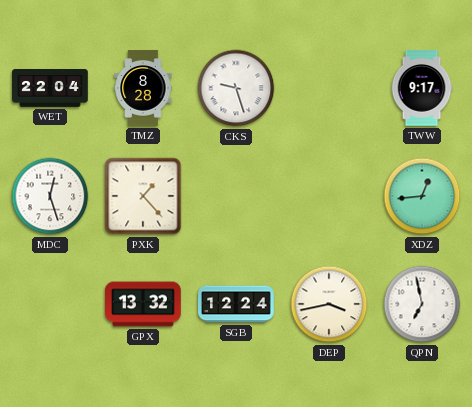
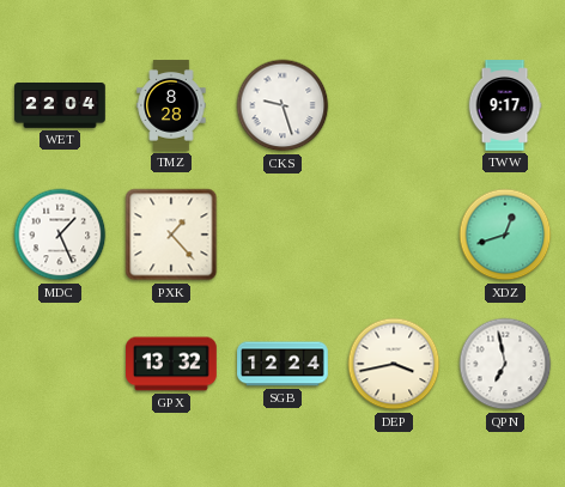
MDC: 12:27 -> 1:26
XDZ: 12:44 -> 12:42
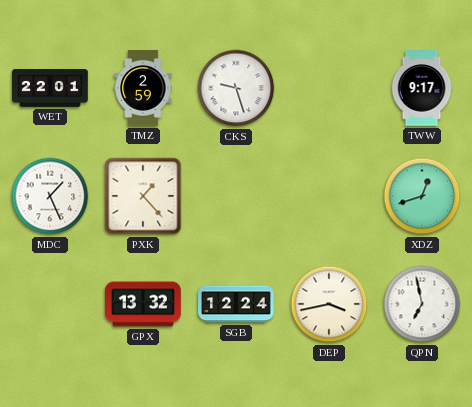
WET: 22:04 -> 22:01
TMZ: 8:28 -> 2:59
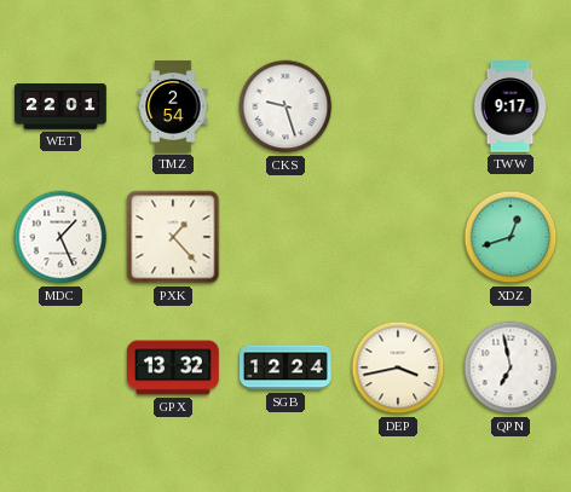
TMZ: 2:59 -> 2:54
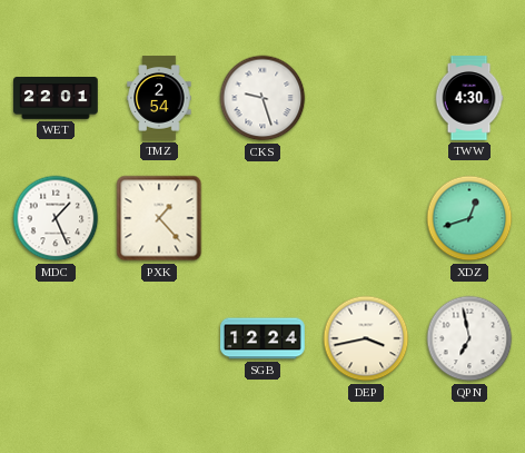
TWW: 9:17 -> 4:30
GPX: 13:32 -> none
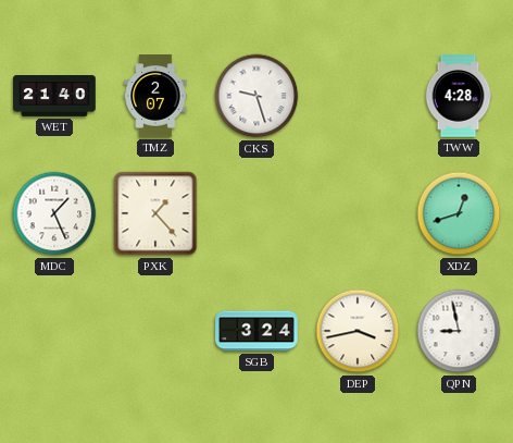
WET: 22:01 -> 21:40
TMZ: 2:54 -> 2:07
TWW: 4:30 -> 4:28
SGB: 12:24 -> 3:24
QPN: 6:58 -> 8:58
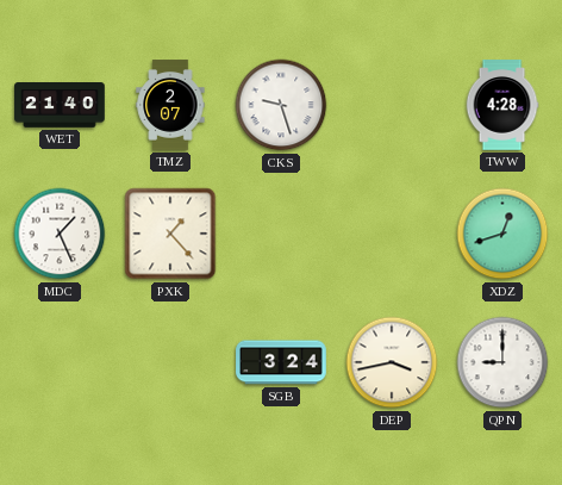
QPN: 8:58 -> 9:00
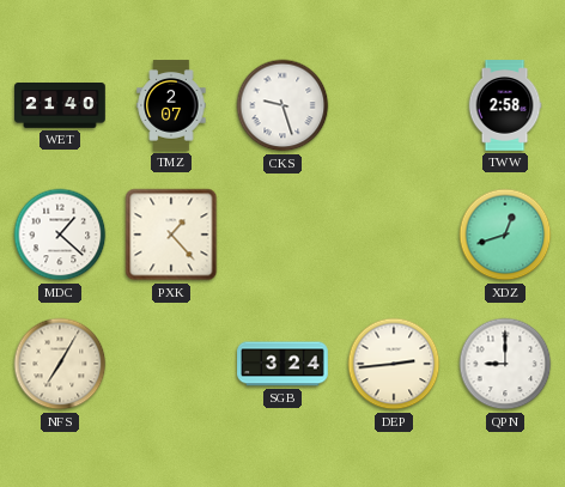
TWW: 4:28 -> 2:58
MDC: 1:26 -> 1:22
NFS: none -> 7:05
DEP: 3:43 -> 2:44
